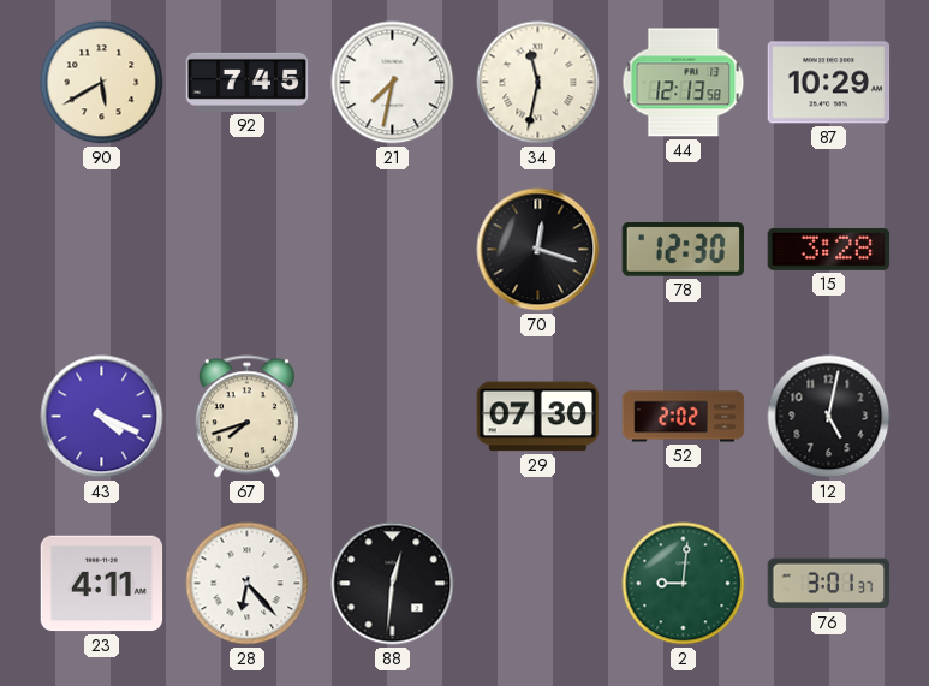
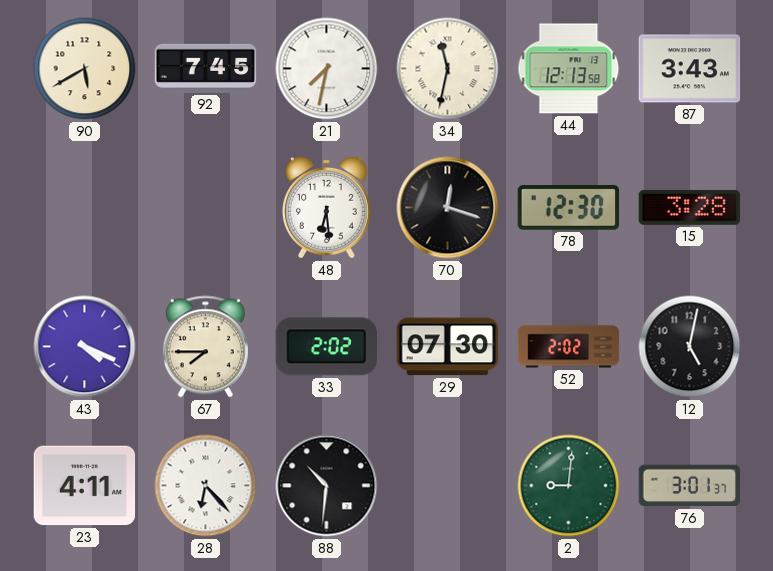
87: 10:29 -> 3:43
48: none -> 6:29
67: 7:42 -> 7:45
33: none -> 2:02
88: 12:31 -> 10:31
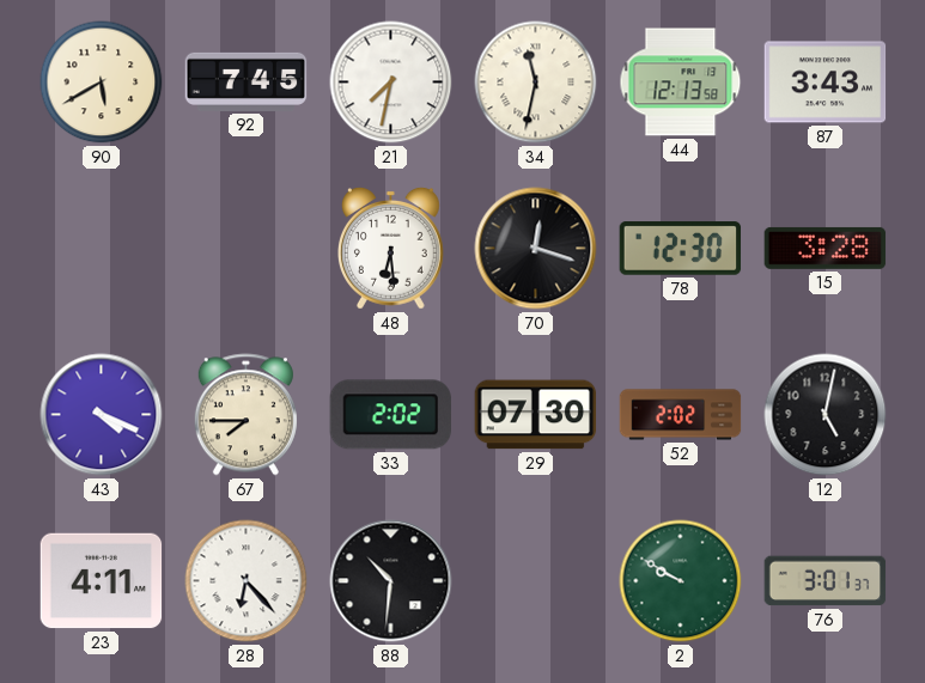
2: 9:01 -> 9:50
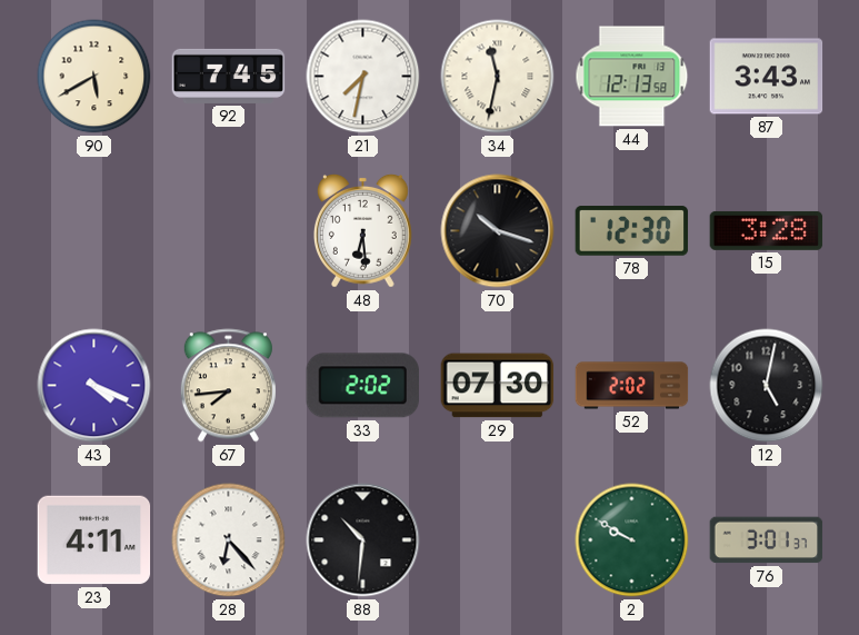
70: 12:18 -> 10:18
67: 7:45 -> 7:44
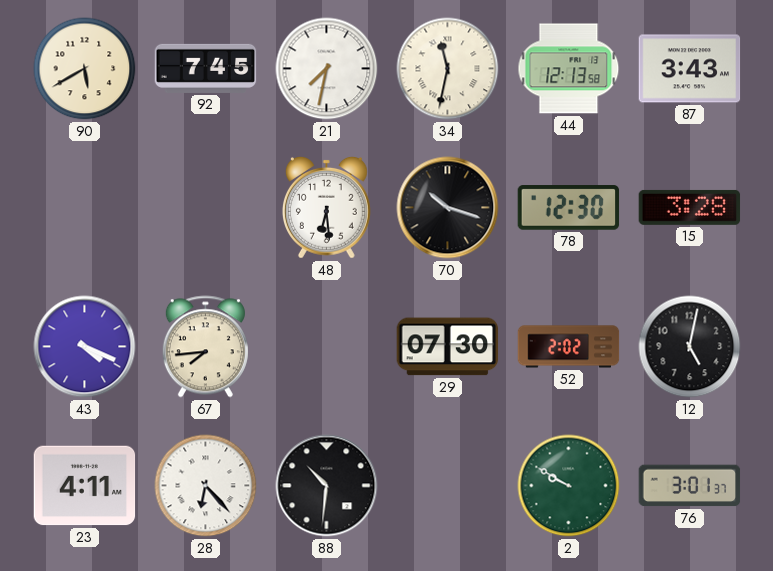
33: 2:02 -> none
